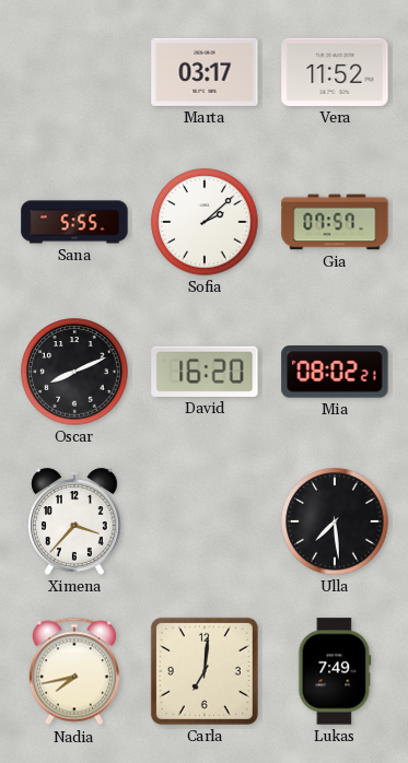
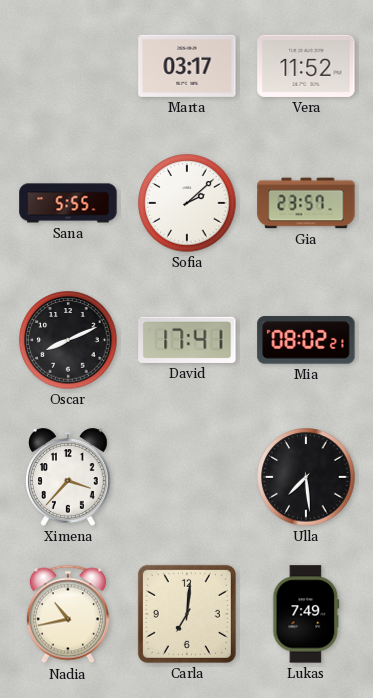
Gia: 07:57 -> 23:57
David: 16:20 -> 17:41
Nadia: 7:43 -> 10:43
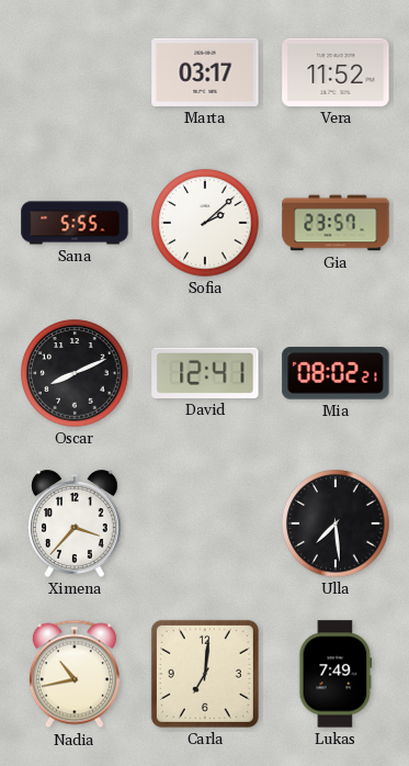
David: 17:41 -> 12:41
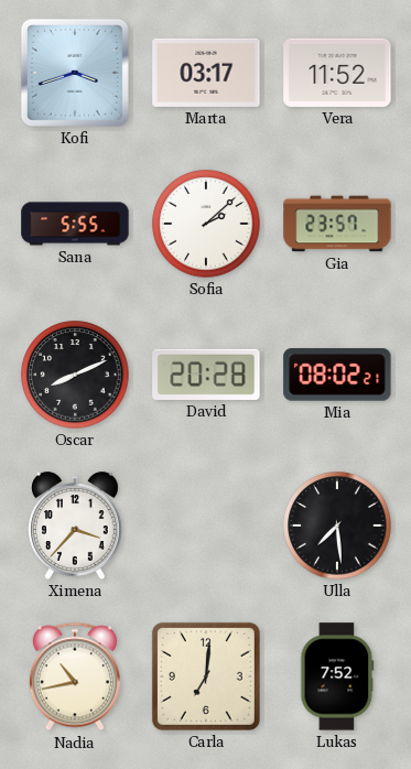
Kofi: none -> 3:42
David: 12:41 -> 20:28
Lukas: 7:49 -> 7:52
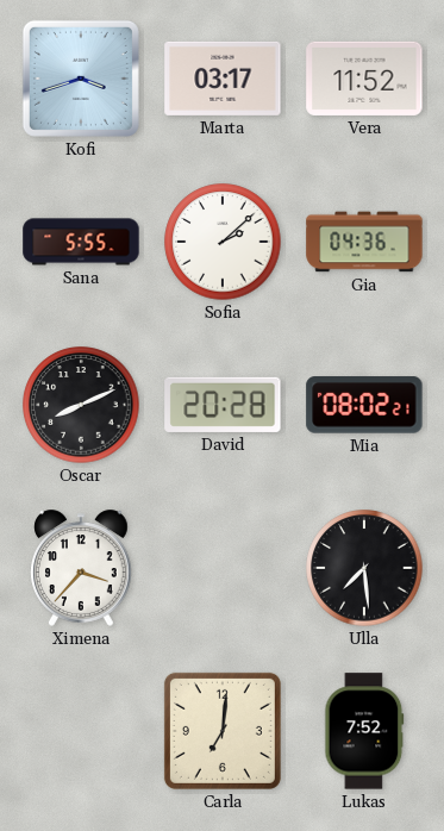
Gia: 23:57 -> 04:36
Nadia: 10:43 -> none
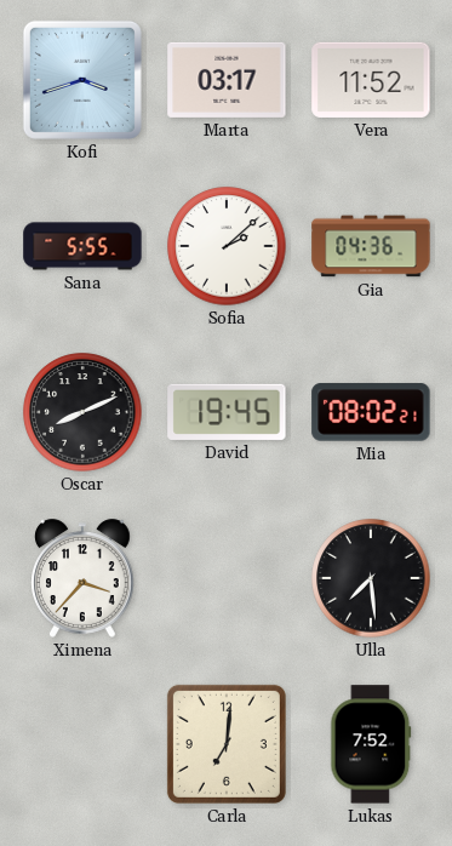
David: 20:28 -> 19:45
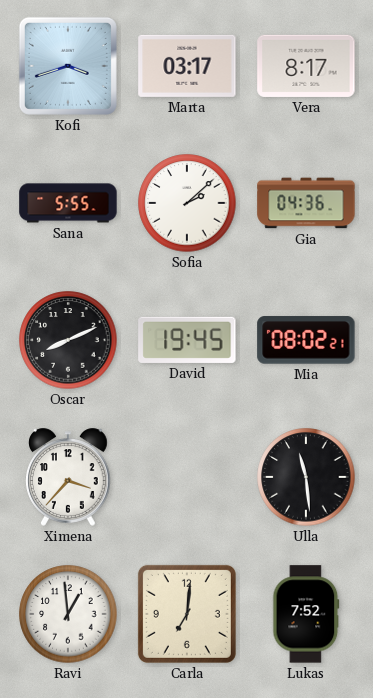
Vera: 11:52 -> 8:17
Ulla: 7:29 -> 11:29
Ravi: none -> 12:59
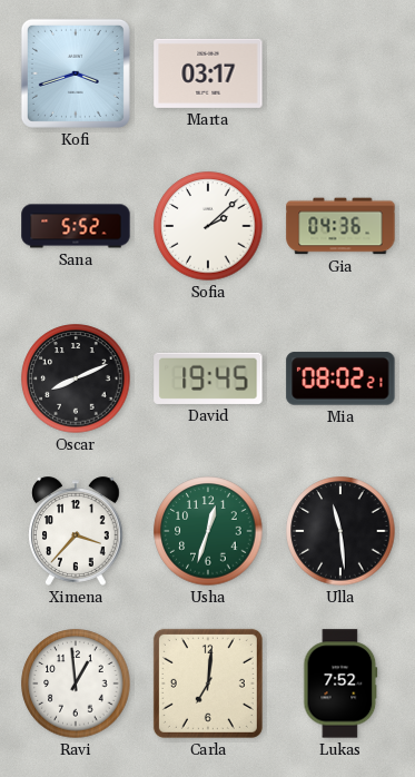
Vera: 8:17 -> none
Sana: 5:55 -> 5:52
Usha: none -> 12:33
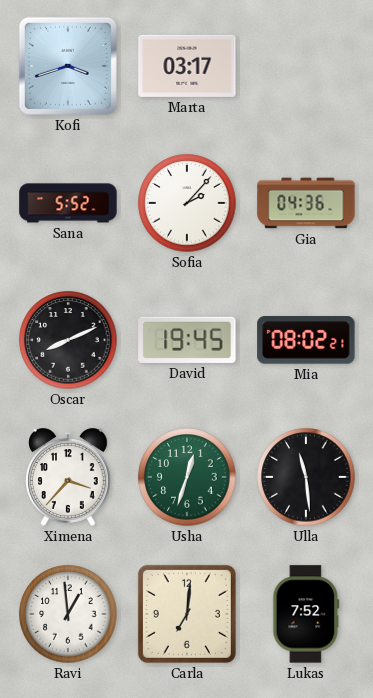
Sofia: 2:08 -> 2:07
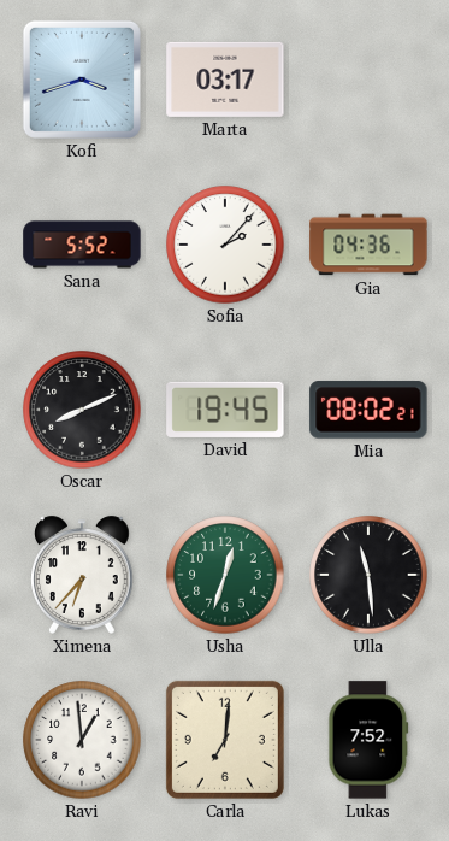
Ximena: 3:37 -> 6:37
